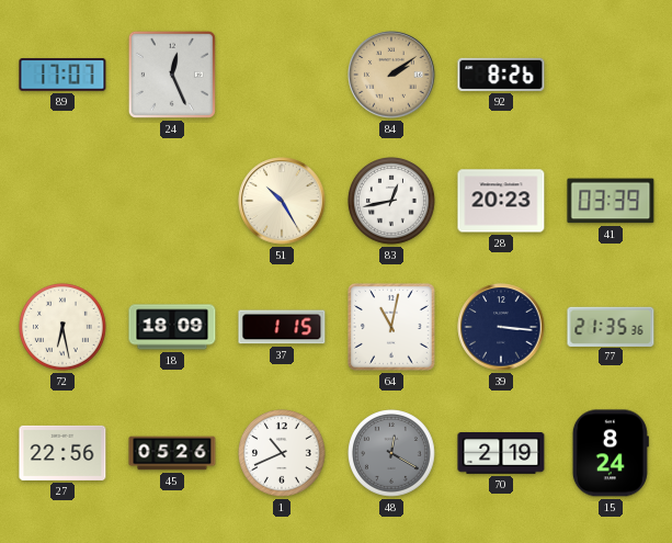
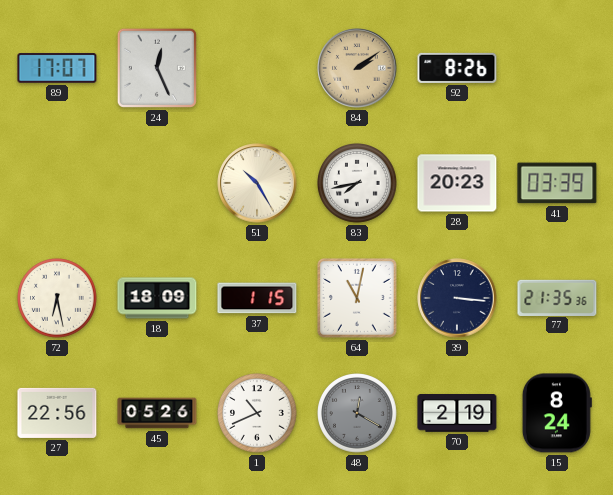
83: 12:43 -> 7:43
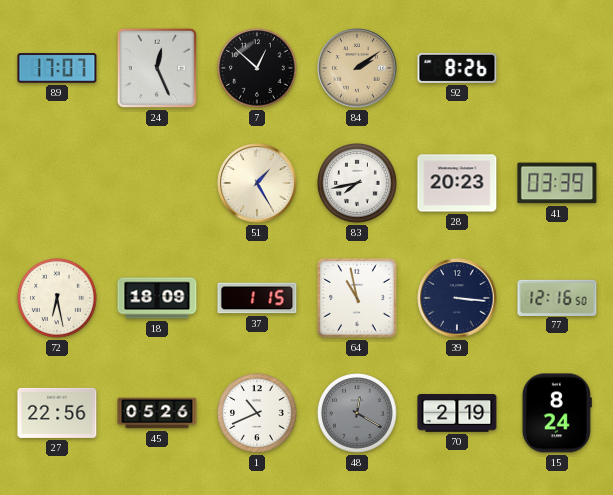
7: none -> 12:52
51: 10:25 -> 1:25
64: 11:02 -> 10:58
77: 21:35 -> 12:16
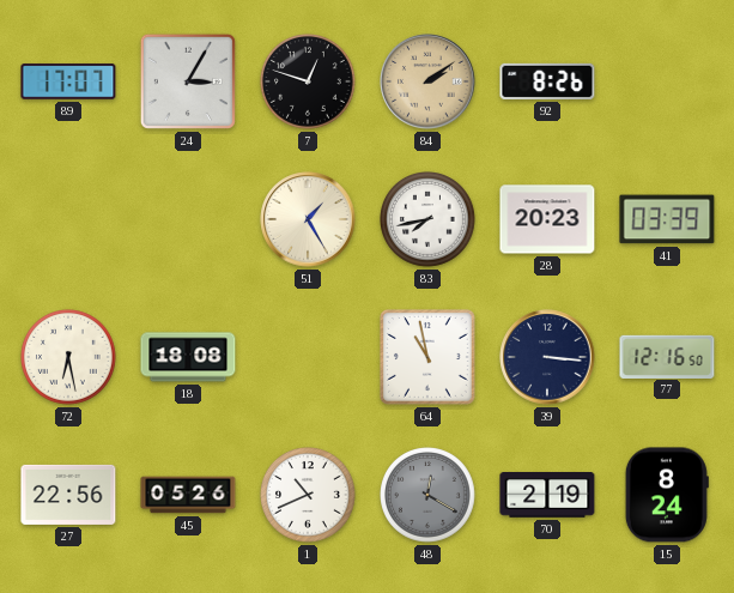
24: 12:26 -> 3:05
7: 12:52 -> 12:48
18: 18:09 -> 18:08
37: 1:15 -> none
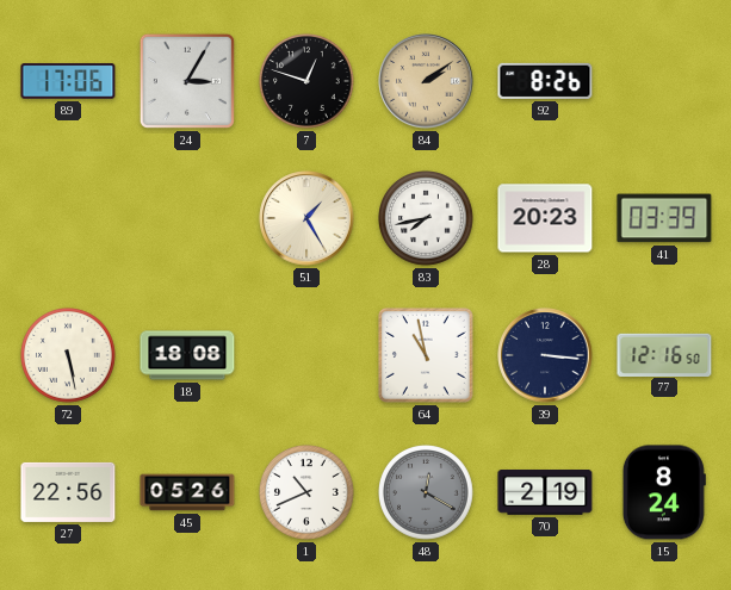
89: 17:07 -> 17:06
72: 6:28 -> 5:28
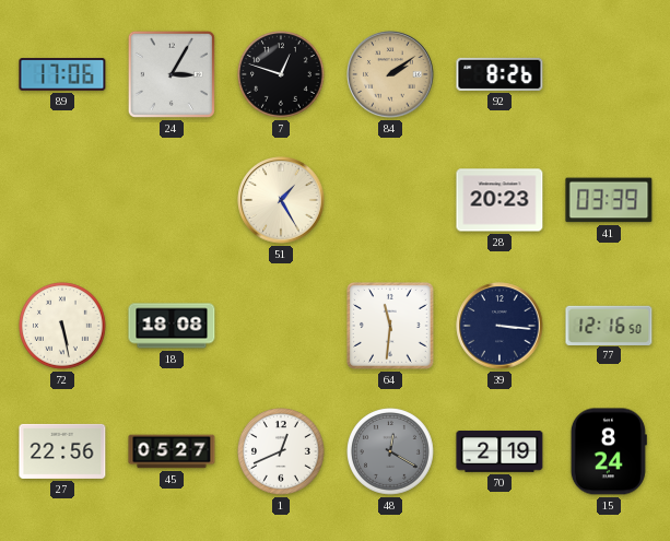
83: 7:43 -> none
64: 10:58 -> 11:31
45: 05:26 -> 05:27
1: 10:41 -> 12:41
